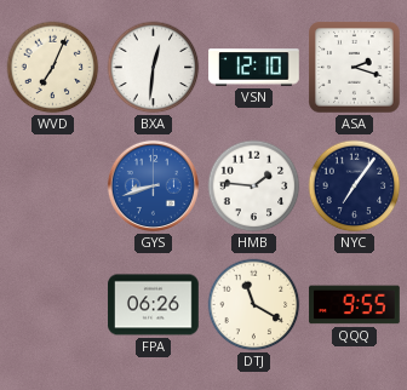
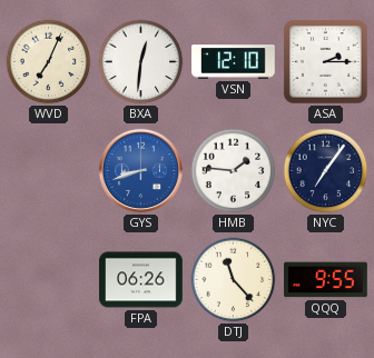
ASA: 2:18 -> 2:15
DTJ: 11:20 -> 11:23
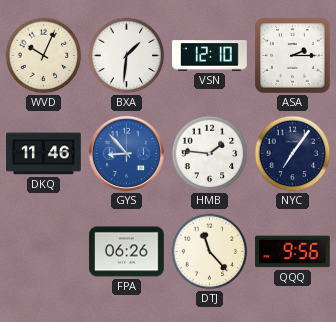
WVD: 7:04 -> 10:04
BXA: 12:31 -> 1:31
DKQ: none -> 11:46
GYS: 8:42 -> 8:53
QQQ: 9:55 -> 9:56
